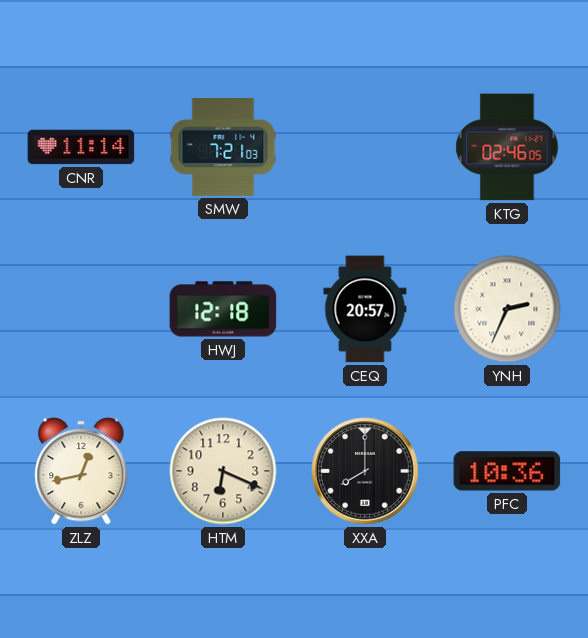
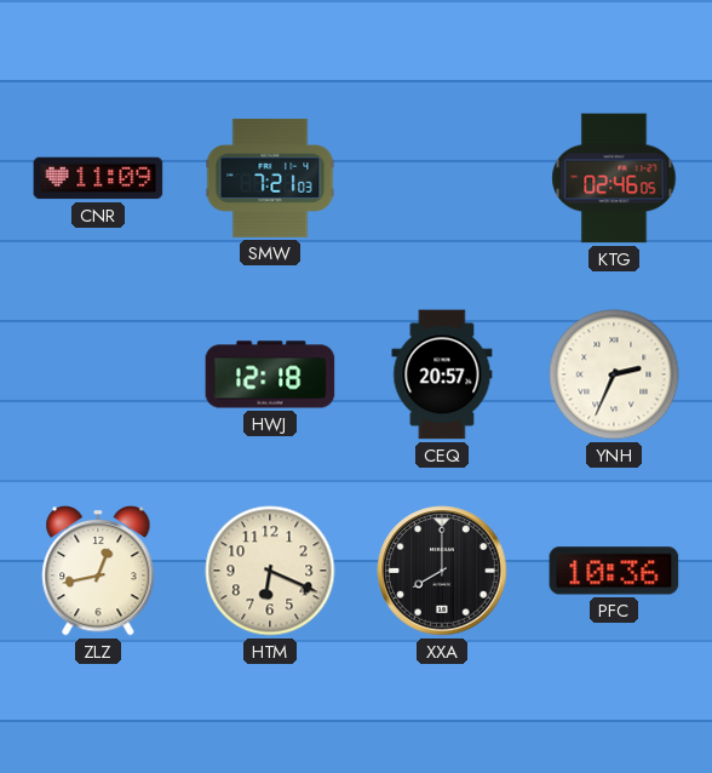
CNR: 11:14 -> 11:09
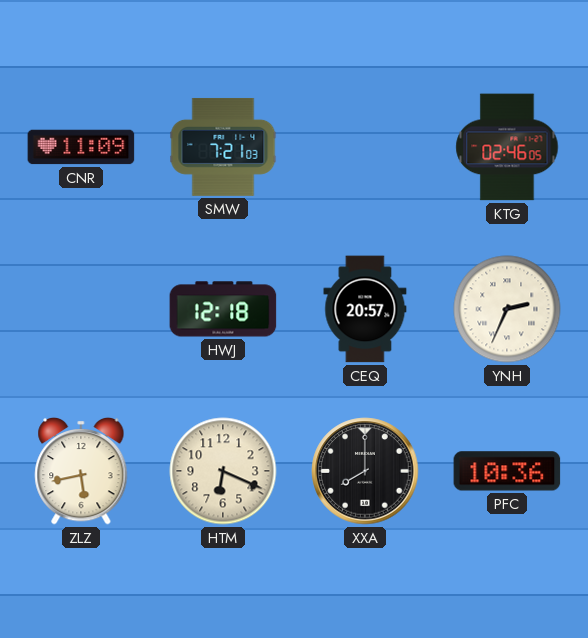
ZLZ: 12:43 -> 5:43
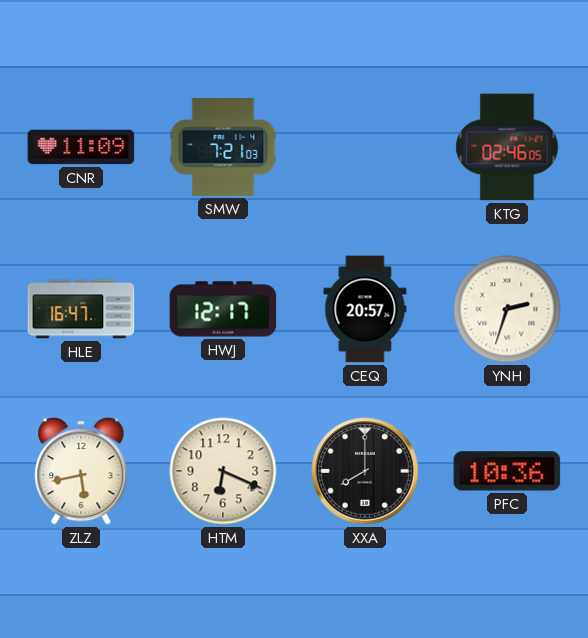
HLE: none -> 16:47
HWJ: 12:18 -> 12:17
YNH: 2:34 -> 2:33
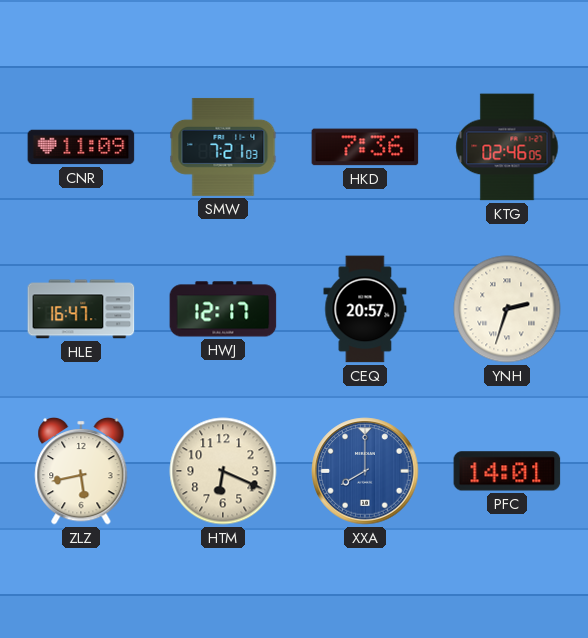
HKD: none -> 7:36
XXA dial: black -> blue
PFC: 10:36 -> 14:01
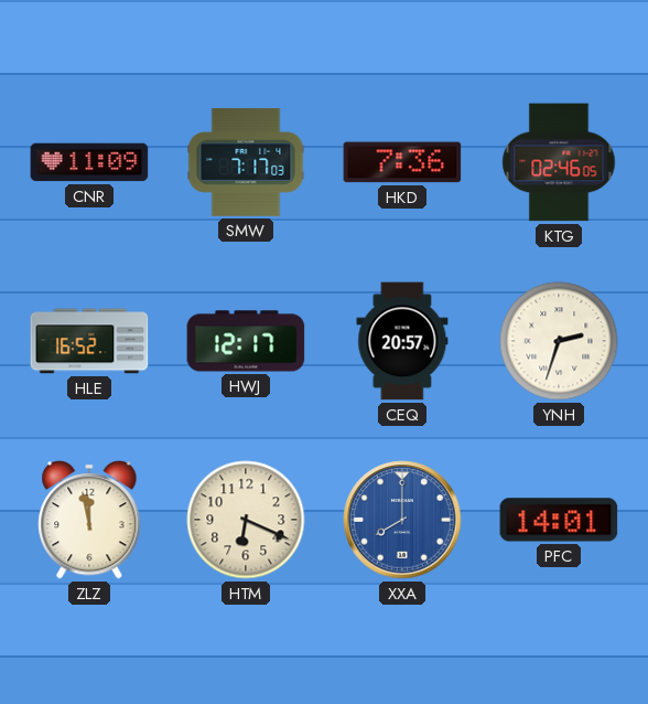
SMW: 7:21 -> 7:17
HLE: 16:47 -> 16:52
ZLZ: 5:43 -> 11:58
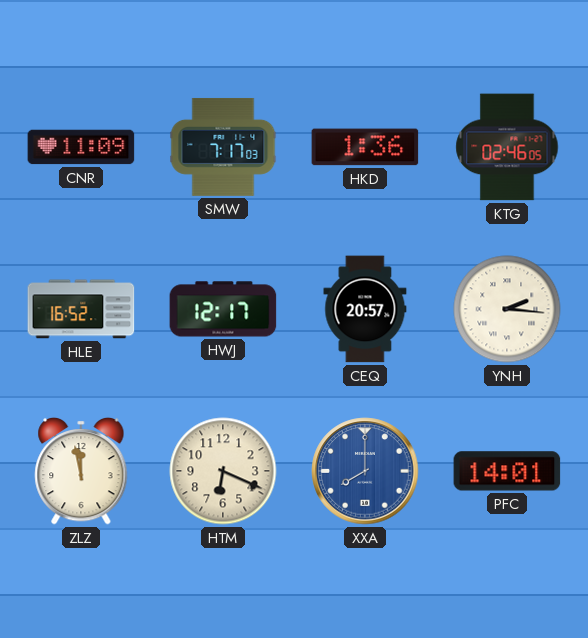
HKD: 7:36 -> 1:36
YNH: 2:33 -> 2:16
